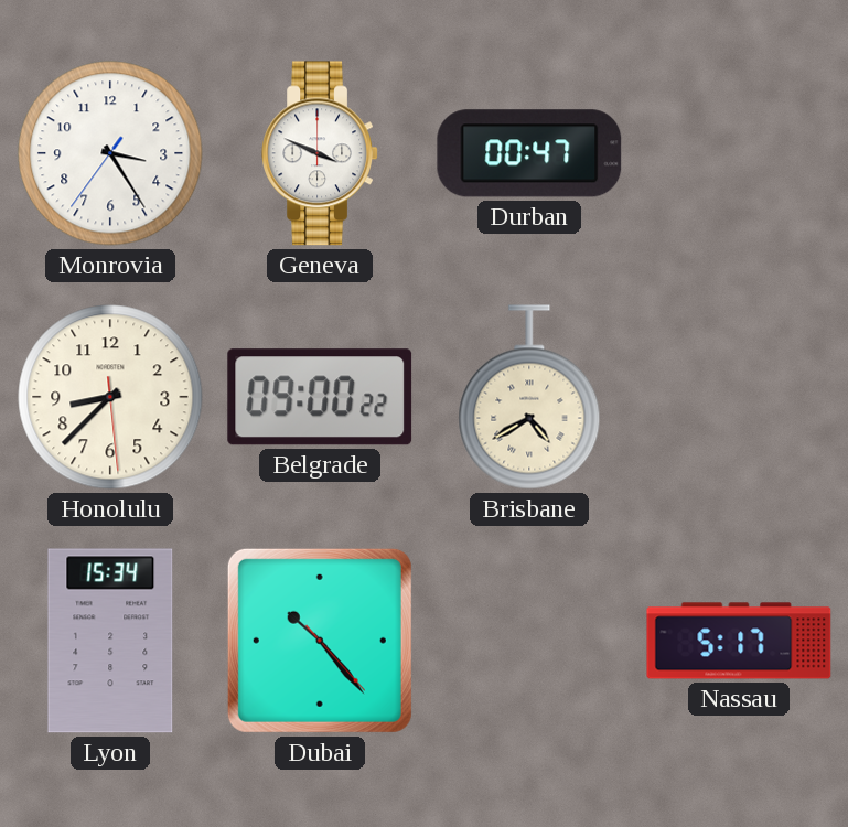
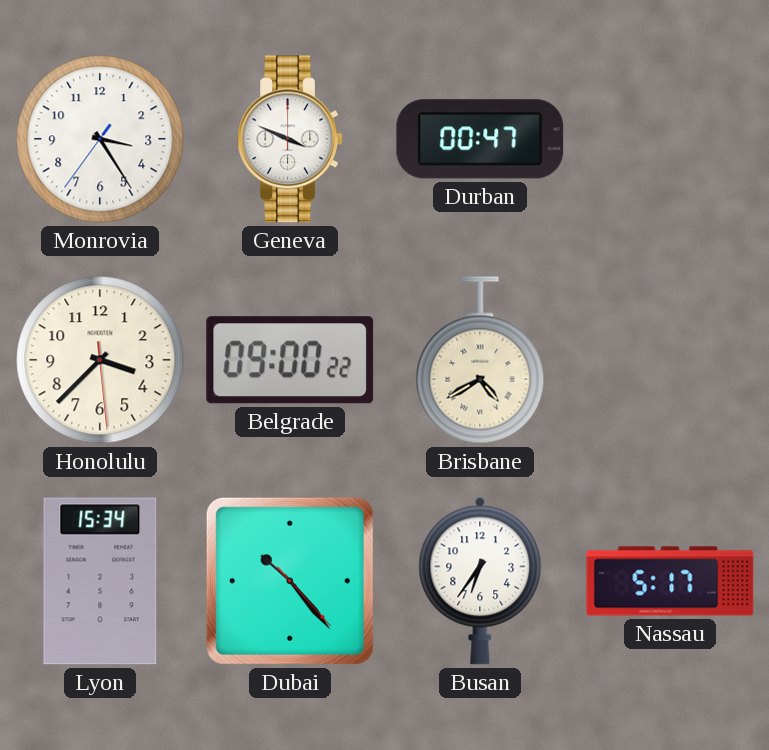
Honolulu: 8:37 -> 3:37
Busan: none -> 6:36
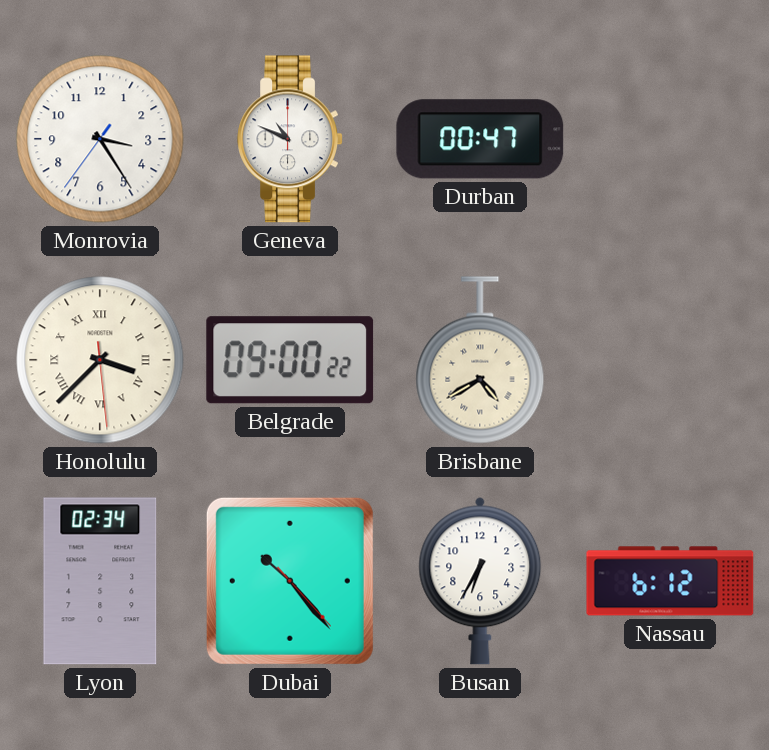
Geneva: 3:49 -> 10:49
Honolulu numerals: Arabic -> Roman
Lyon: 15:34 -> 02:34
Busan: 6:36 -> 6:35
Nassau: 5:17 -> 6:12
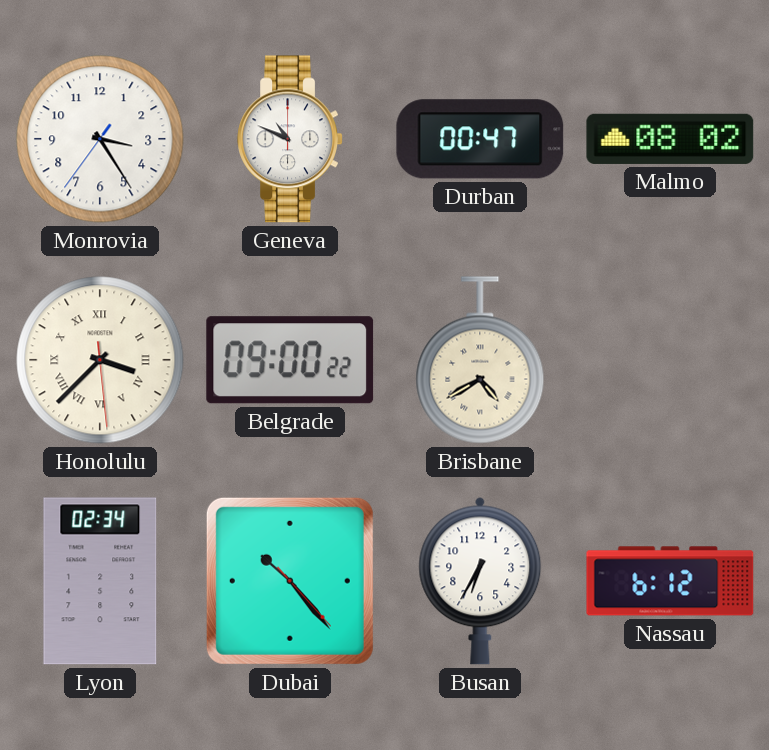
Malmo: none -> 08:02
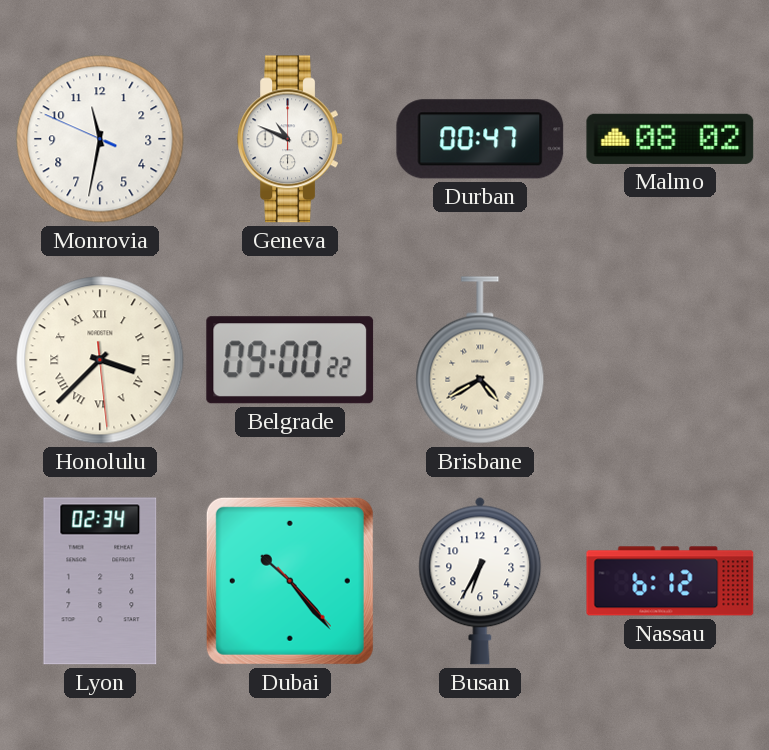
Monrovia: 3:24 -> 11:31
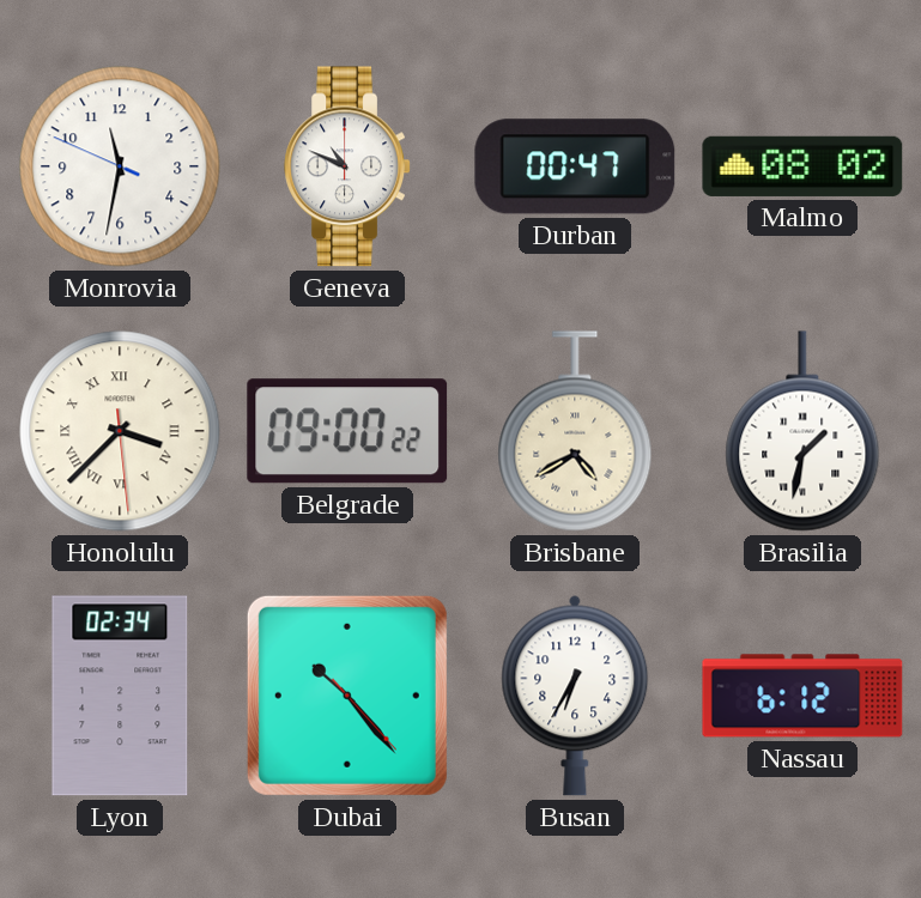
Brasilia: none -> 1:32
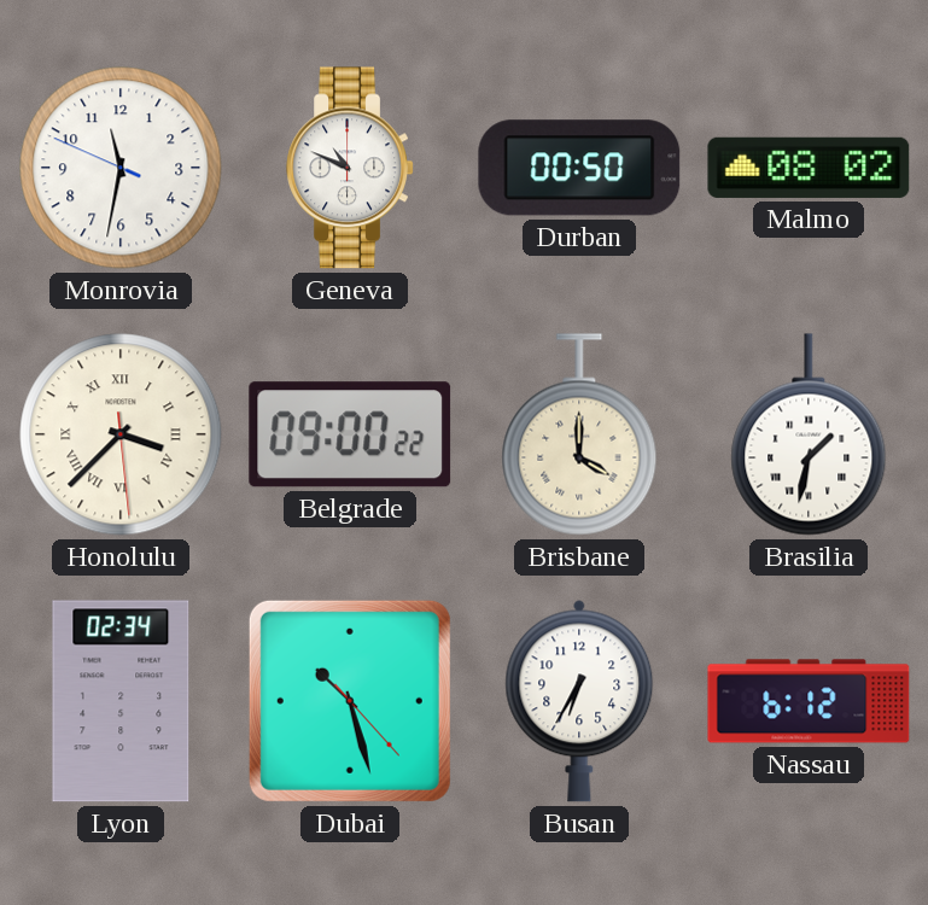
Durban: 00:47 -> 00:50
Brisbane: 4:40 -> 4:00
Dubai: 10:23 -> 10:27
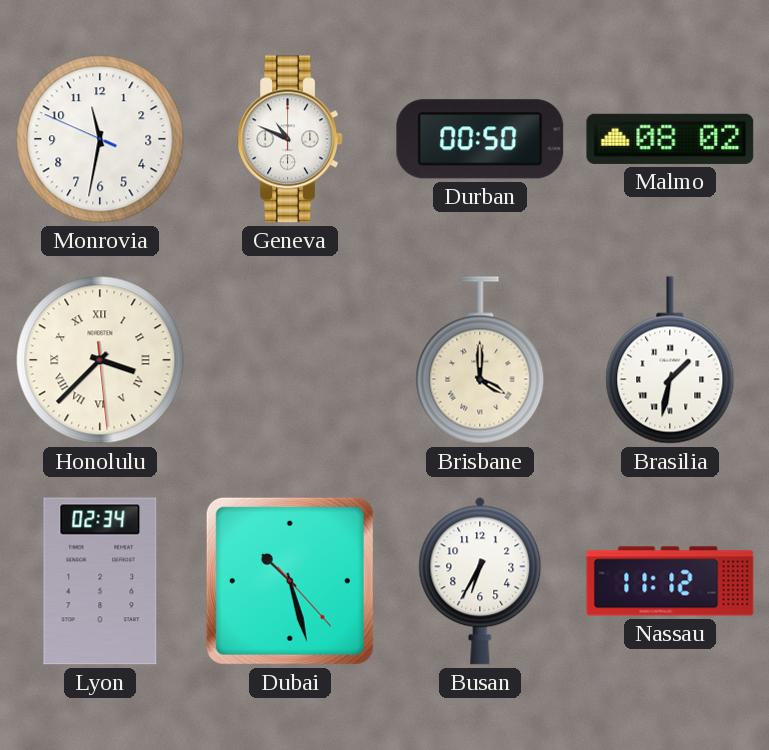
Belgrade: 09:00 -> none
Nassau: 6:12 -> 11:12
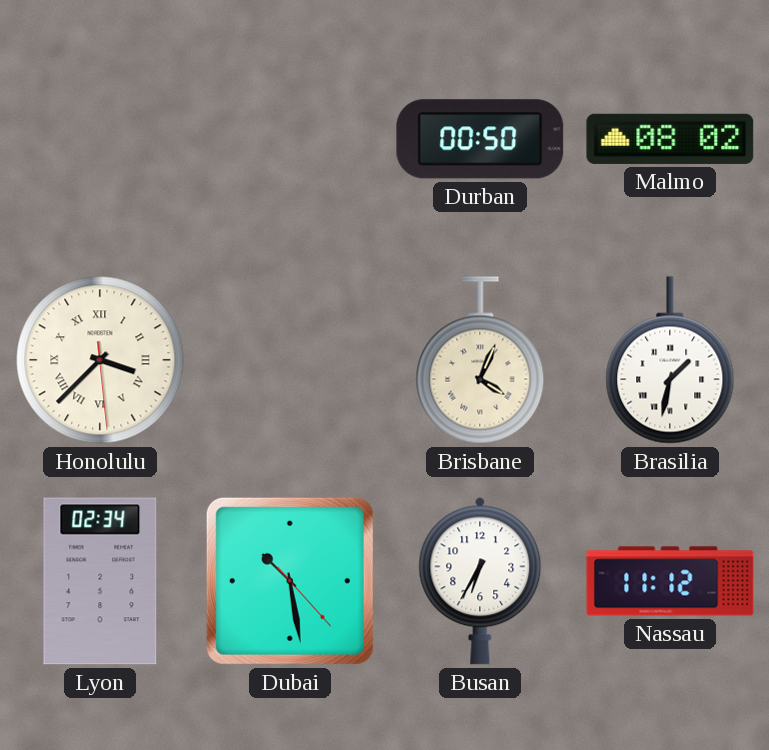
Monrovia: 11:31 -> none
Geneva: 10:49 -> none
Brisbane: 4:00 -> 4:04
Dubai: 10:27 -> 10:28
